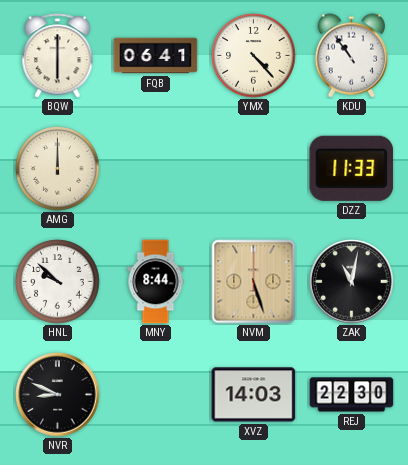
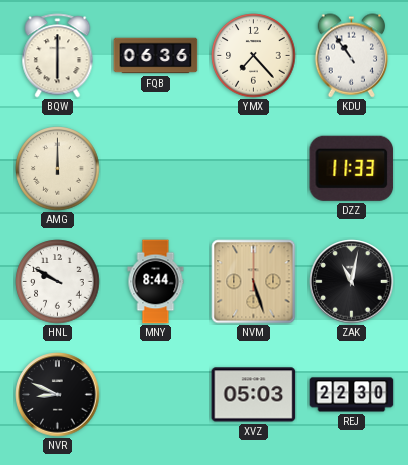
FQB: 06:41 -> 06:36
YMX: 4:23 -> 7:23
HNL: 9:52 -> 9:50
XVZ: 14:03 -> 05:03
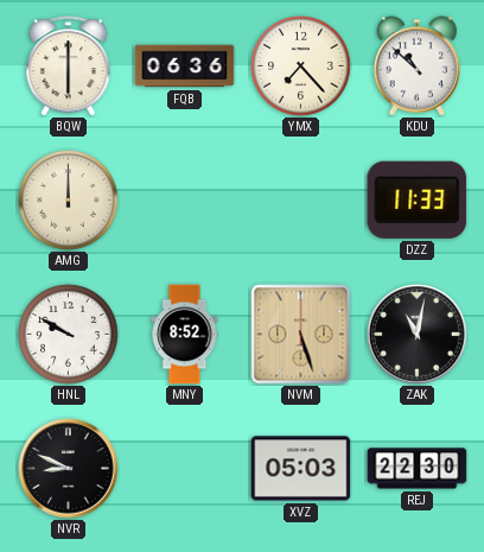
KDU: 10:54 -> 10:52
MNY: 8:44 -> 8:52
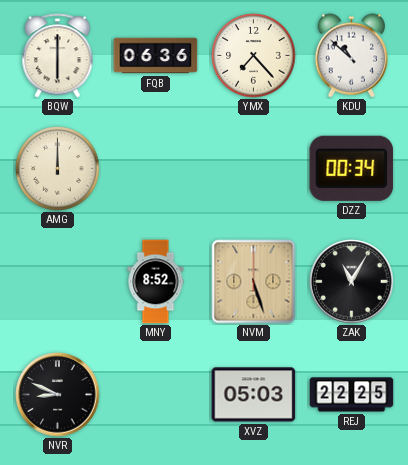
DZZ: 11:33 -> 00:34
HNL: 9:50 -> none
ZAK: 11:02 -> 11:05
REJ: 22:30 -> 22:25
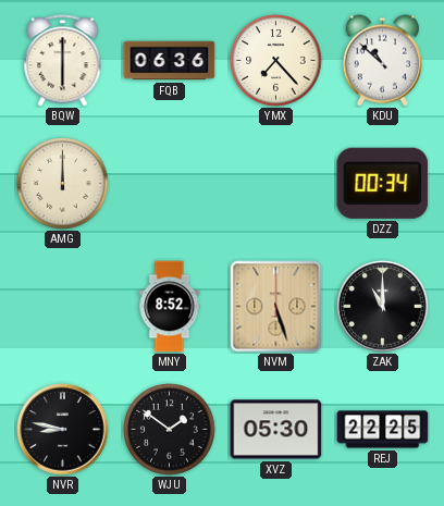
ZAK: 11:05 -> 11:00
NVR: 8:49 -> 8:47
WJU: none -> 1:51
XVZ: 05:03 -> 05:30
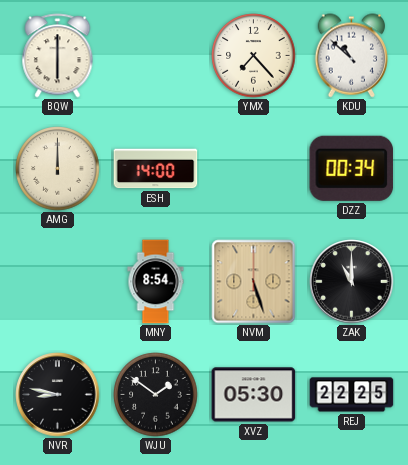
FQB: 06:36 -> none
ESH: none -> 14:00
MNY: 8:52 -> 8:54
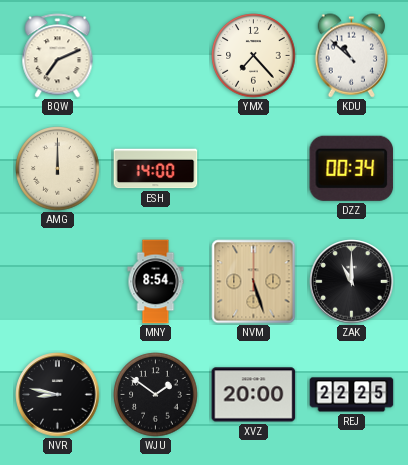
BQW: 6:00 -> 7:11
XVZ: 05:30 -> 20:00
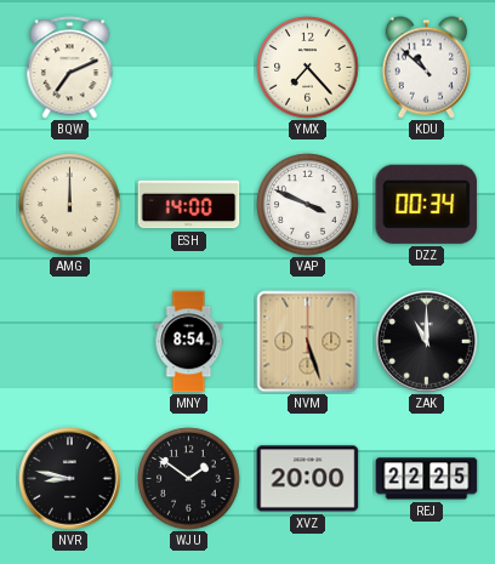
VAP: none -> 3:49
